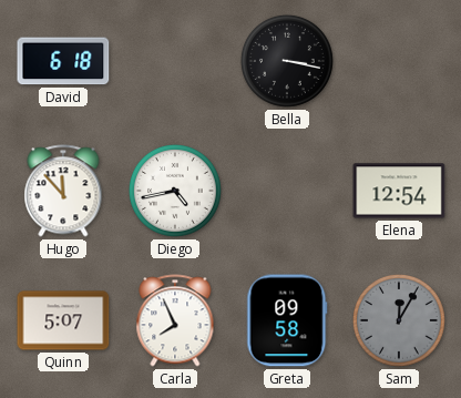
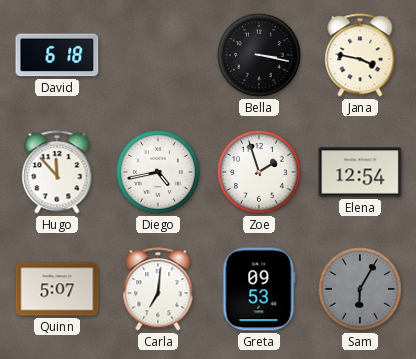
Jana: none -> 3:47
Zoe: none -> 1:57
Carla: 7:56 -> 7:01
Greta: 09:58 -> 09:53
Sam: 12:05 -> 6:05
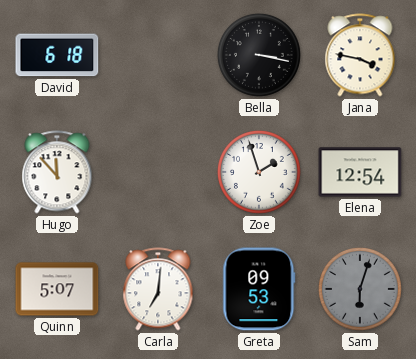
Diego: 4:43 -> none
Sam: 6:05 -> 6:03
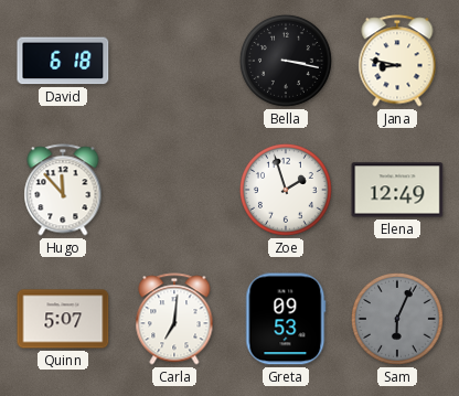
Jana: 3:47 -> 8:47
Elena: 12:54 -> 12:49
Sam: 6:03 -> 6:04
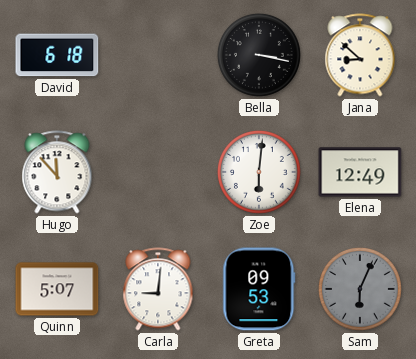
Jana: 8:47 -> 8:52
Zoe: 1:57 -> 6:01
Carla: 7:01 -> 9:01
